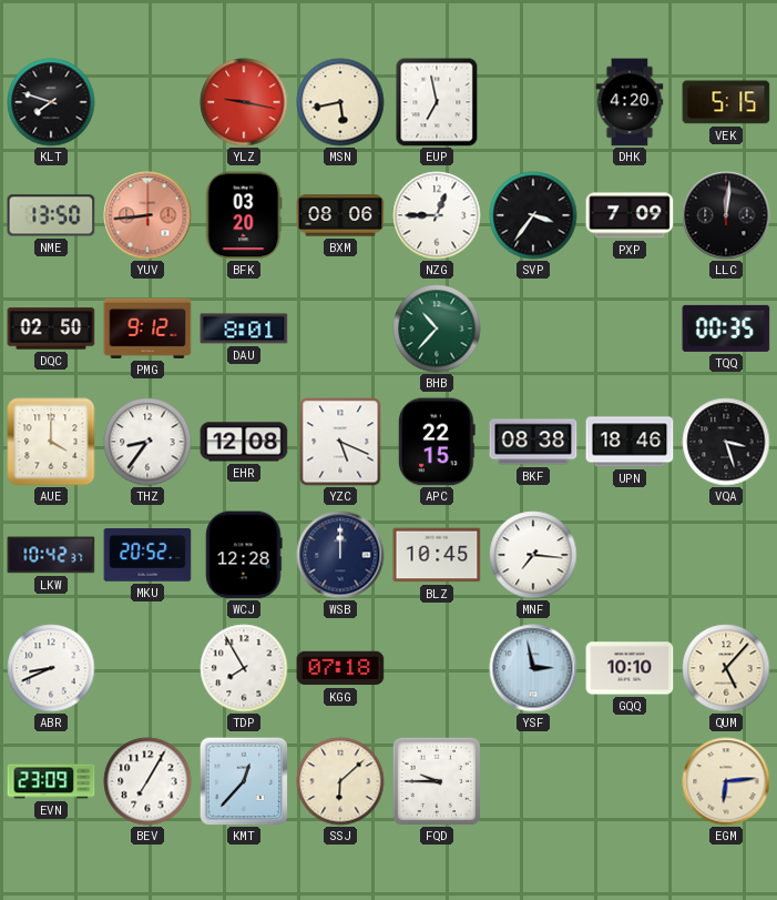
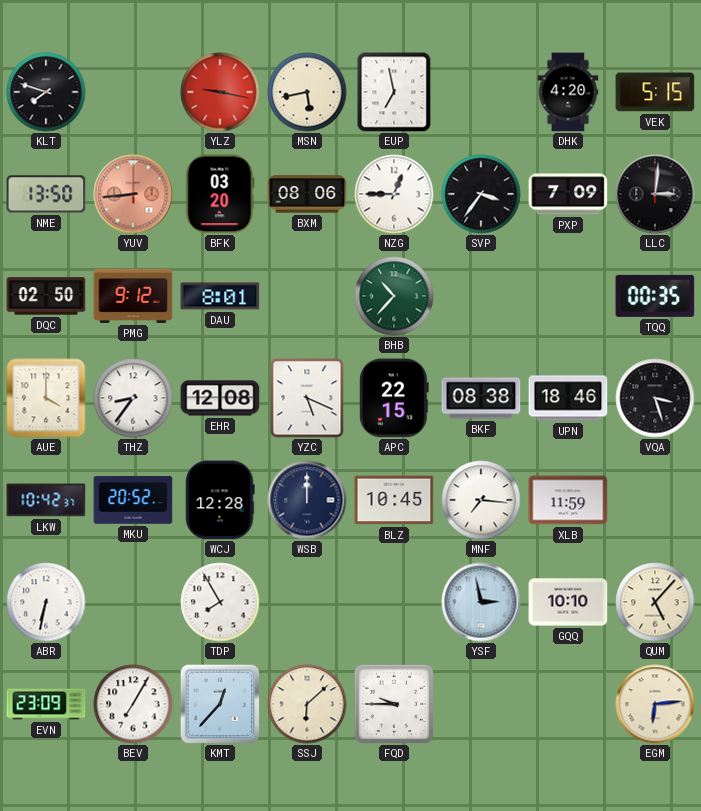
LLC: 12:01 -> 3:01
XLB: none -> 11:59
ABR: 8:41 -> 6:32
KGG: 07:18 -> none
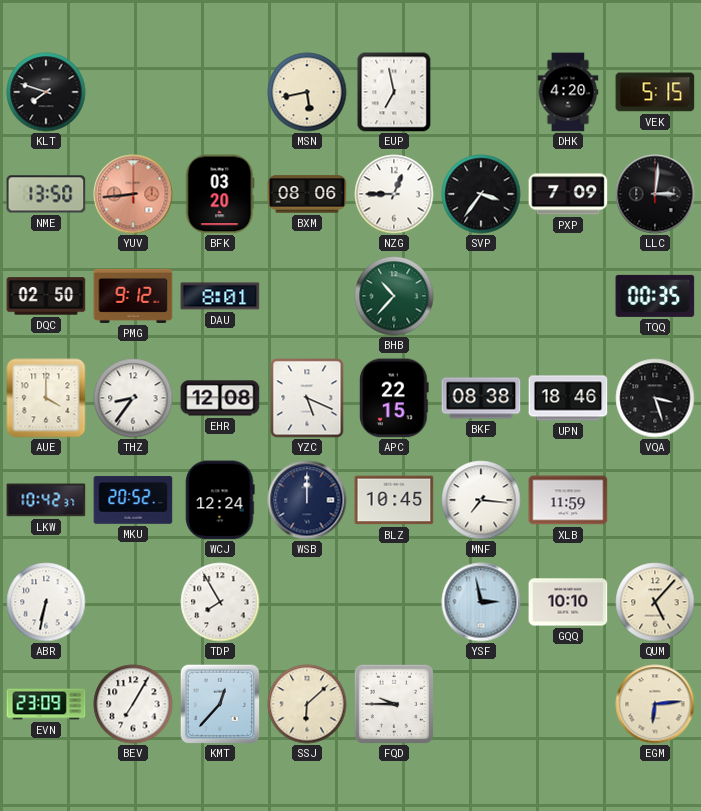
YLZ: 9:17 -> none
WCJ: 12:28 -> 12:24
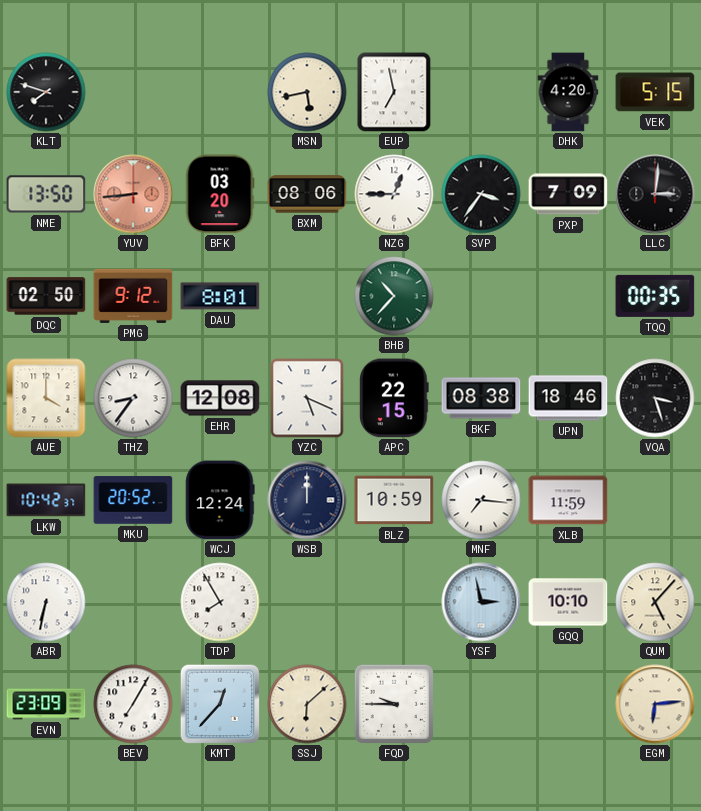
BLZ: 10:45 -> 10:59
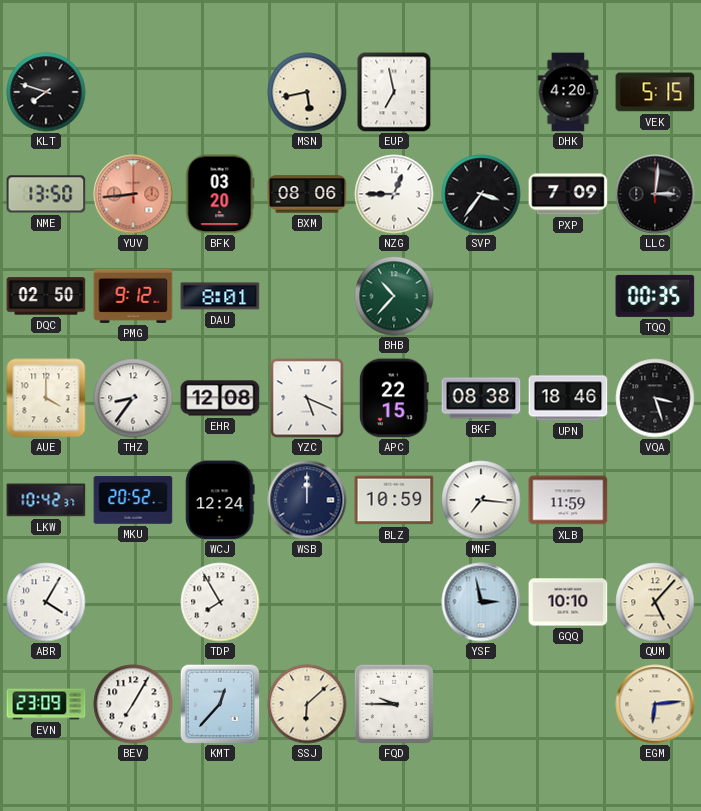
ABR: 6:32 -> 4:05
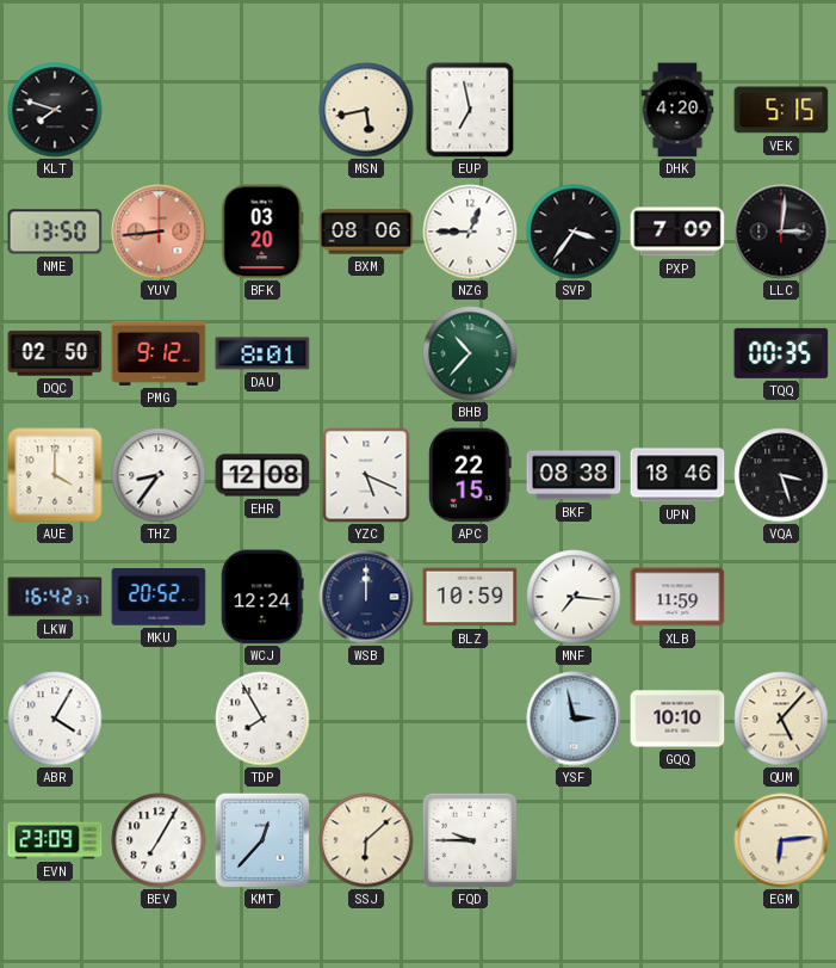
LKW: 10:42 -> 16:42
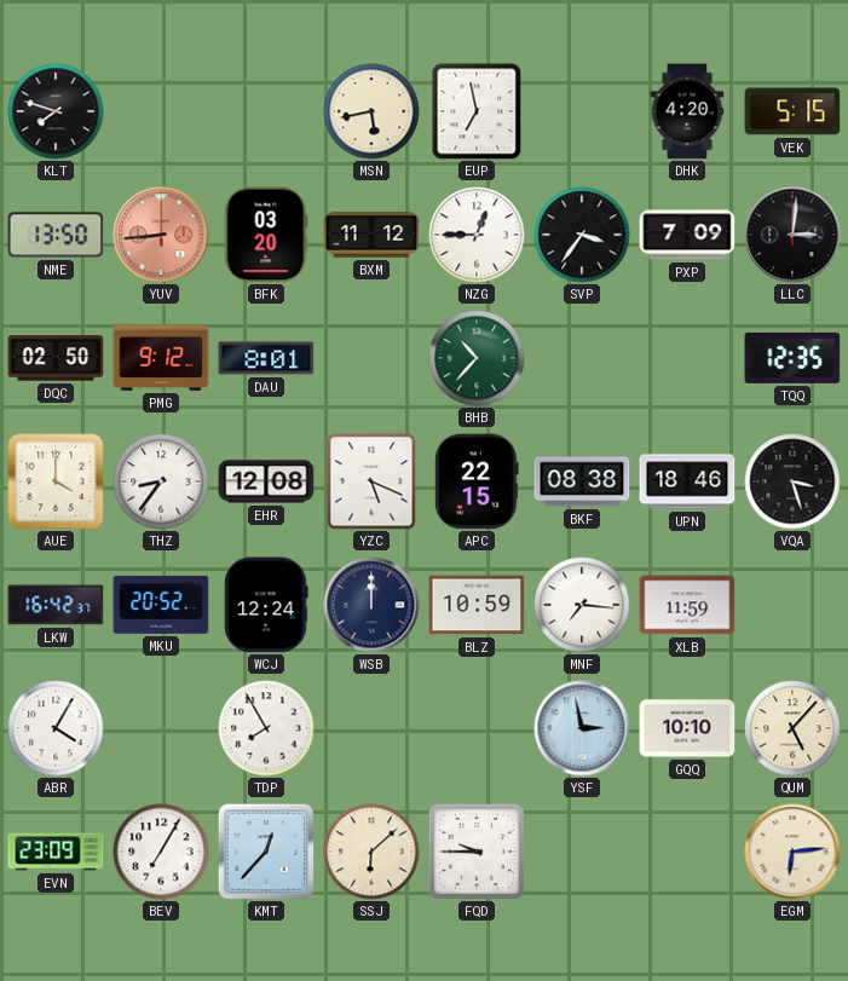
BXM: 08:06 -> 11:12
TQQ: 00:35 -> 12:35
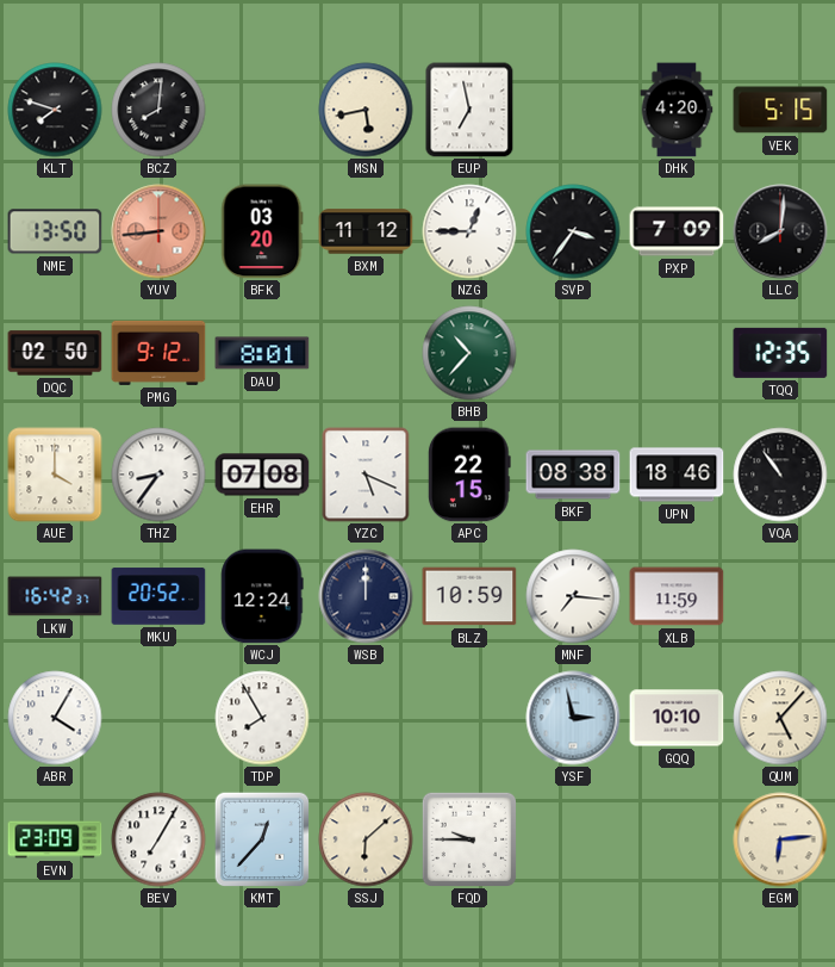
BCZ: none -> 8:01
LLC: 3:01 -> 8:01
EHR: 12:08 -> 07:08
VQA: 3:27 -> 10:54
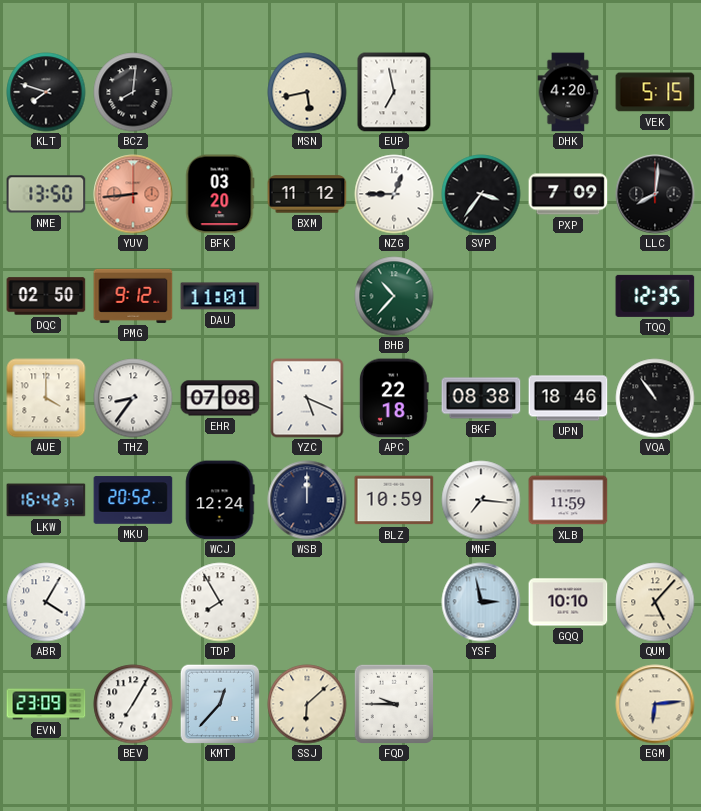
DAU: 8:01 -> 11:01
APC: 22:15 -> 22:18
